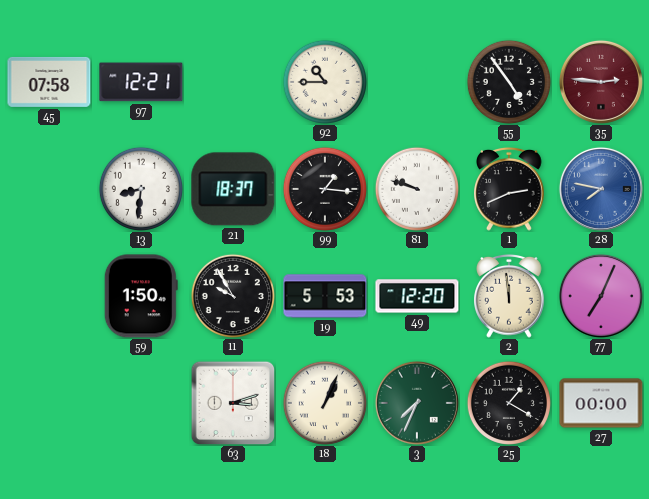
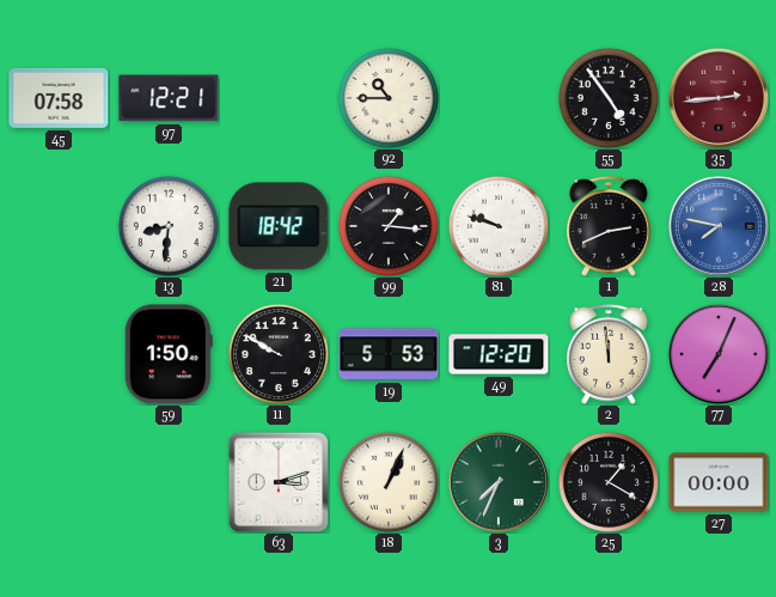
35: 2:46 -> 2:44
21: 18:37 -> 18:42
11: 9:55 -> 9:50
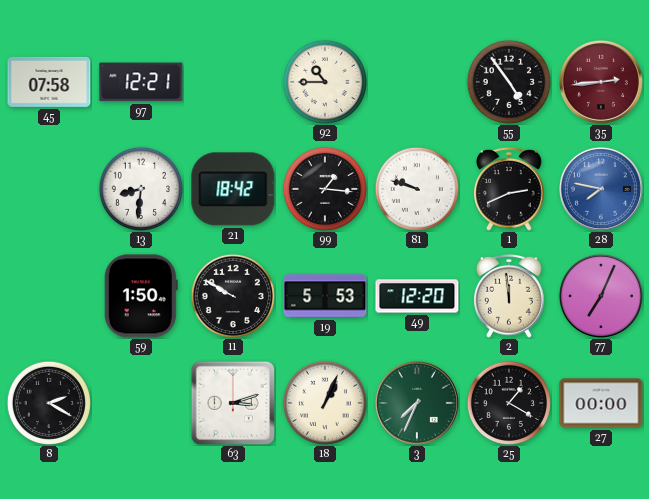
8: none -> 2:20
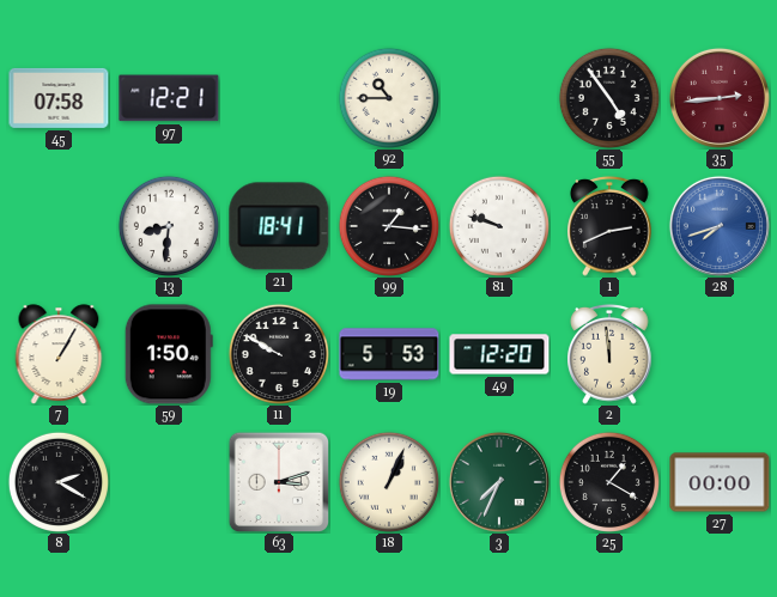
21: 18:42 -> 18:41
28: 7:47 -> 7:42
7: none -> 1:05
77: 7:04 -> none
